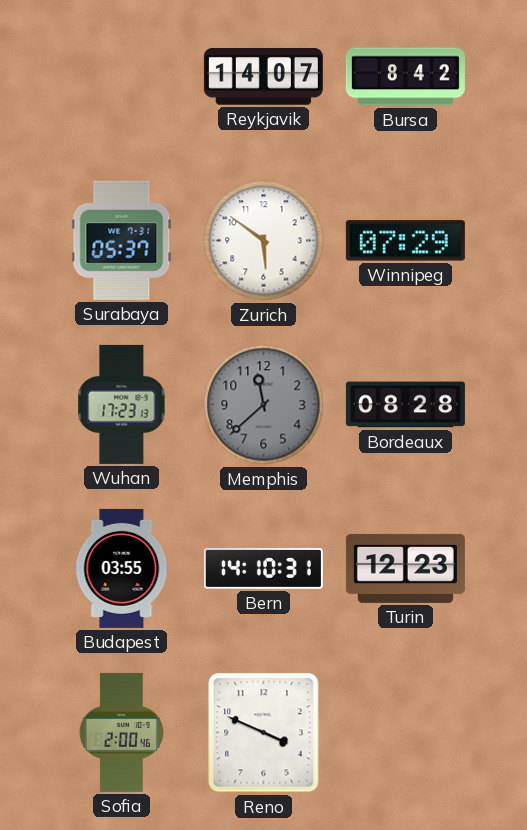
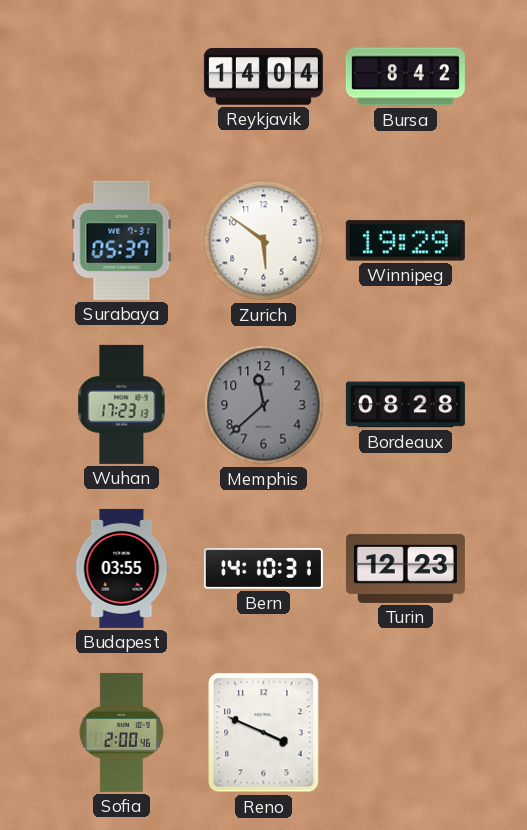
Reykjavik: 14:07 -> 14:04
Winnipeg: 07:29 -> 19:29
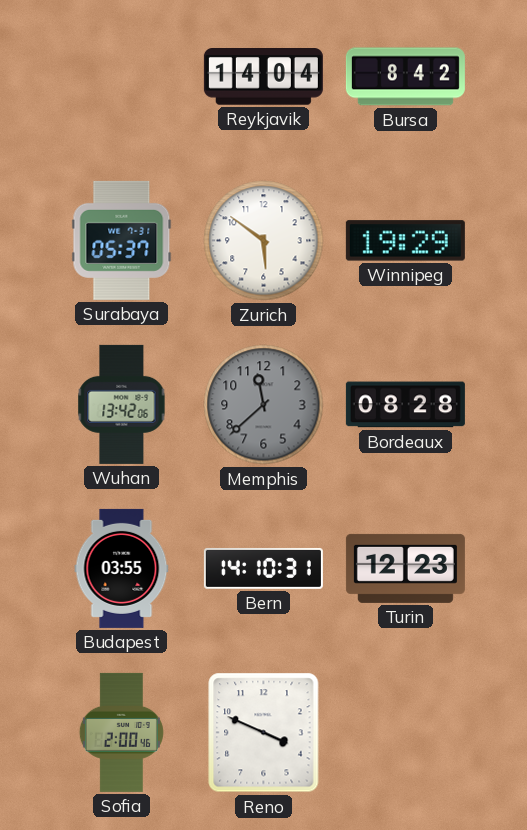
Wuhan: 17:23 -> 13:42
